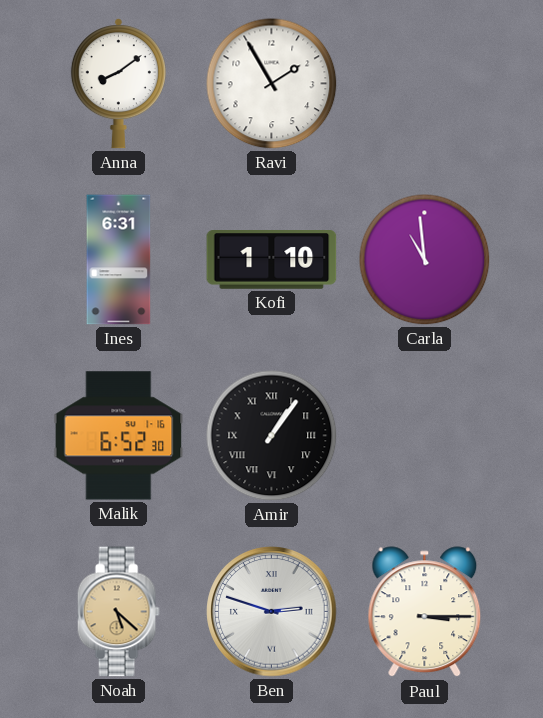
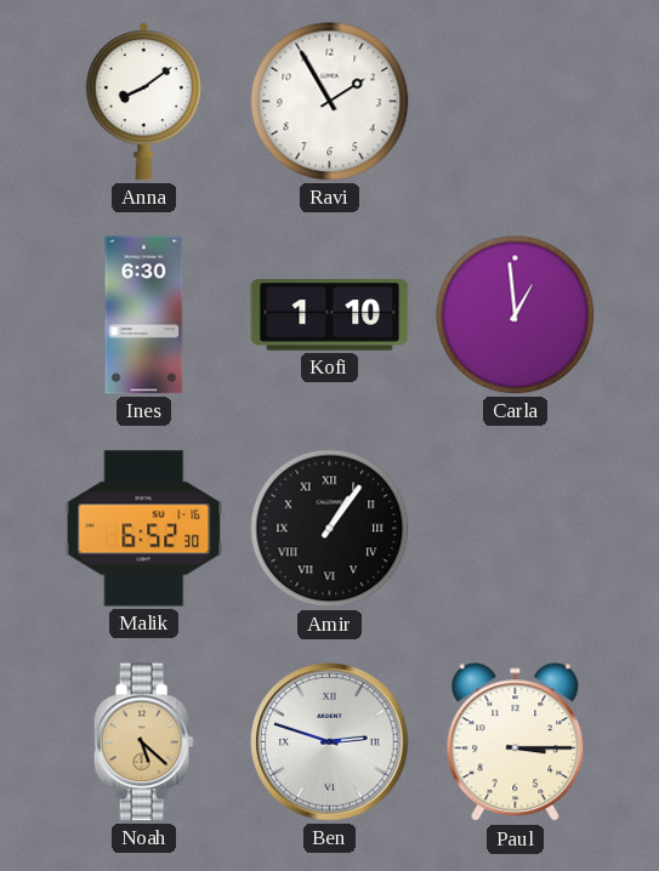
Ines: 6:31 -> 6:30
Carla: 10:59 -> 12:59
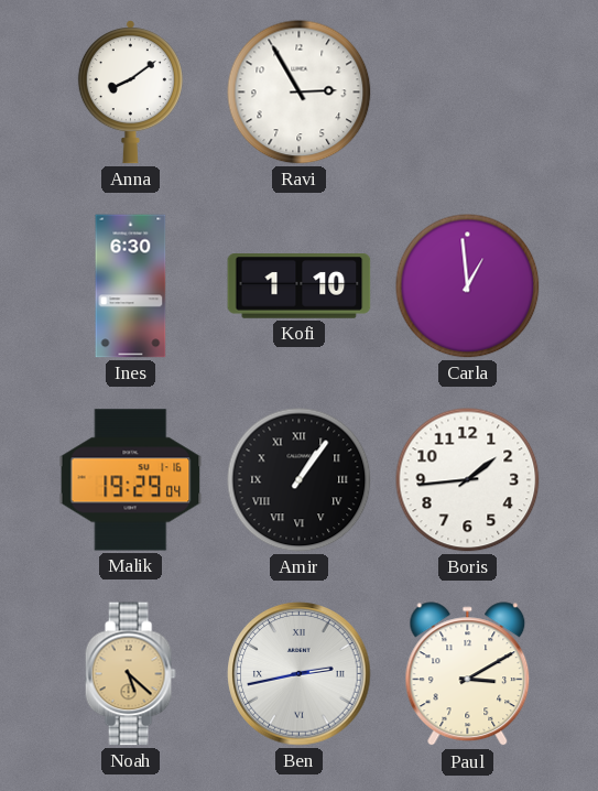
Ravi: 1:55 -> 2:55
Malik: 6:52 -> 19:29
Boris: none -> 1:44
Ben: 2:48 -> 2:43
Paul: 3:15 -> 3:10
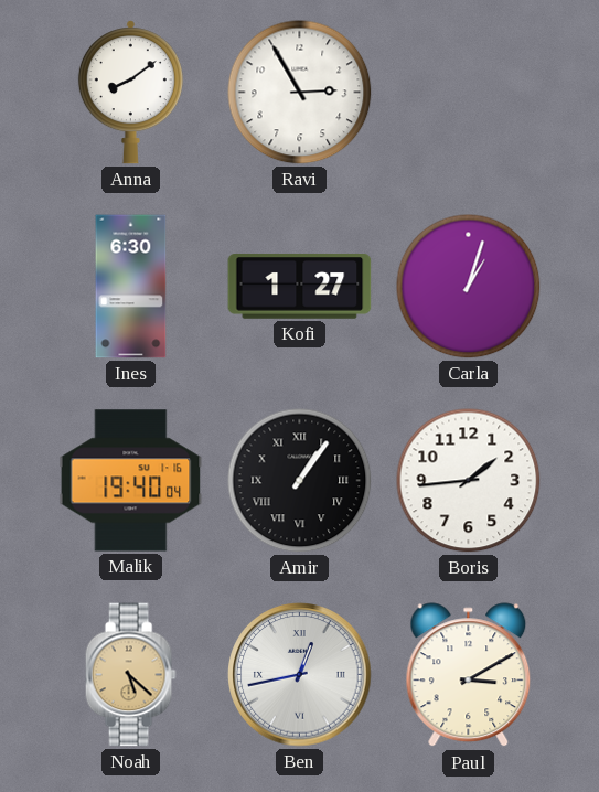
Kofi: 1:10 -> 1:27
Carla: 12:59 -> 1:03
Malik: 19:29 -> 19:40
Ben: 2:43 -> 12:43
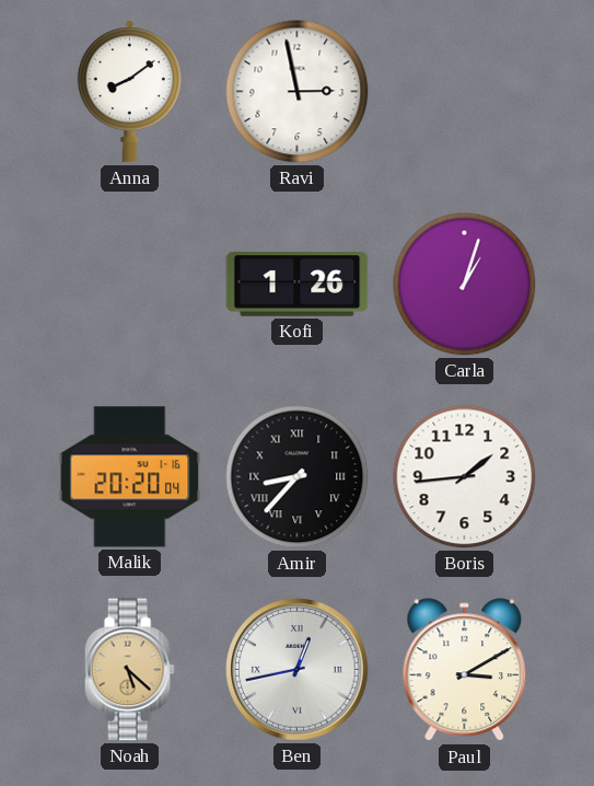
Ravi: 2:55 -> 2:58
Ines: 6:30 -> none
Kofi: 1:27 -> 1:26
Malik: 19:40 -> 20:20
Amir: 1:06 -> 8:37
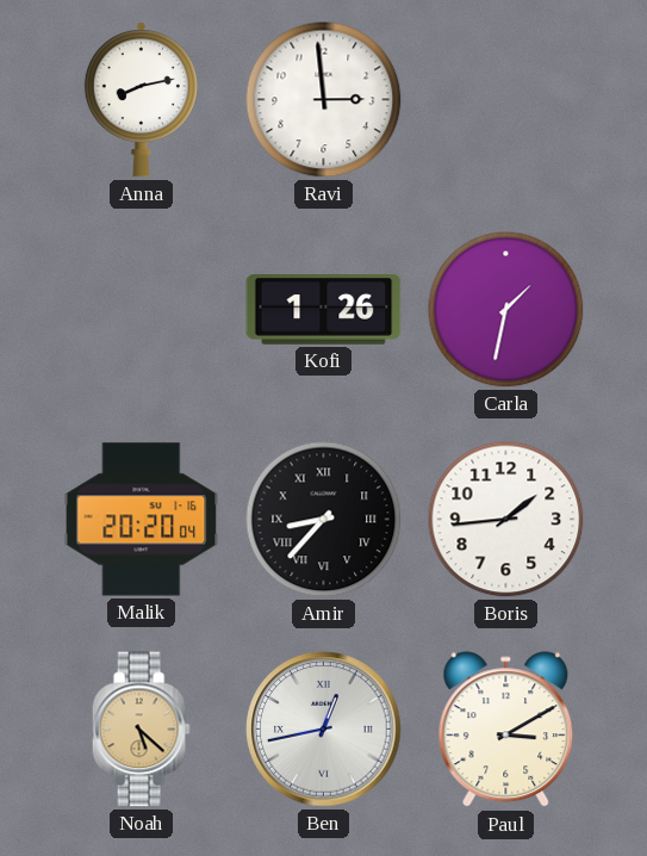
Anna: 8:09 -> 8:13
Ravi: 2:58 -> 2:59
Carla: 1:03 -> 1:32
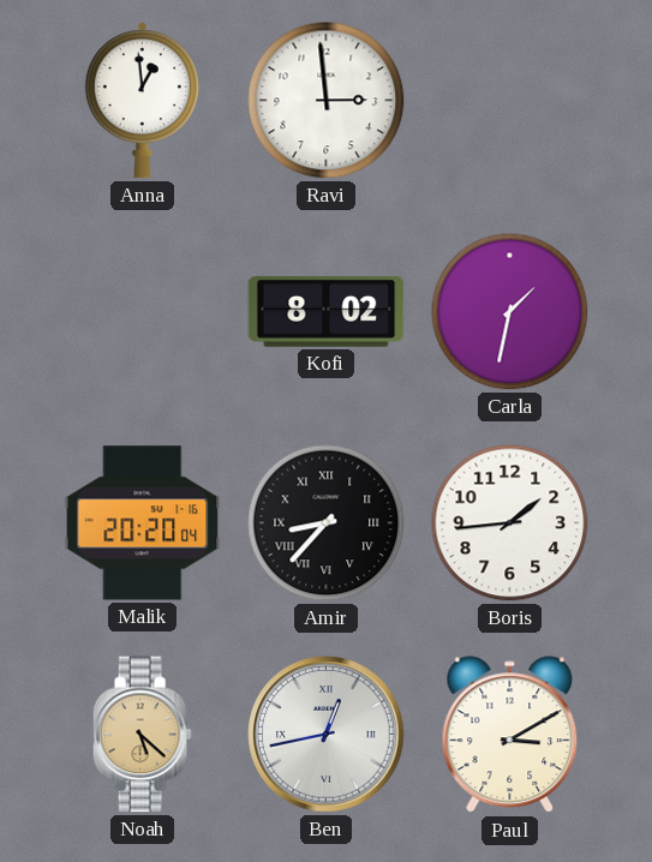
Anna: 8:13 -> 12:59
Kofi: 1:26 -> 8:02
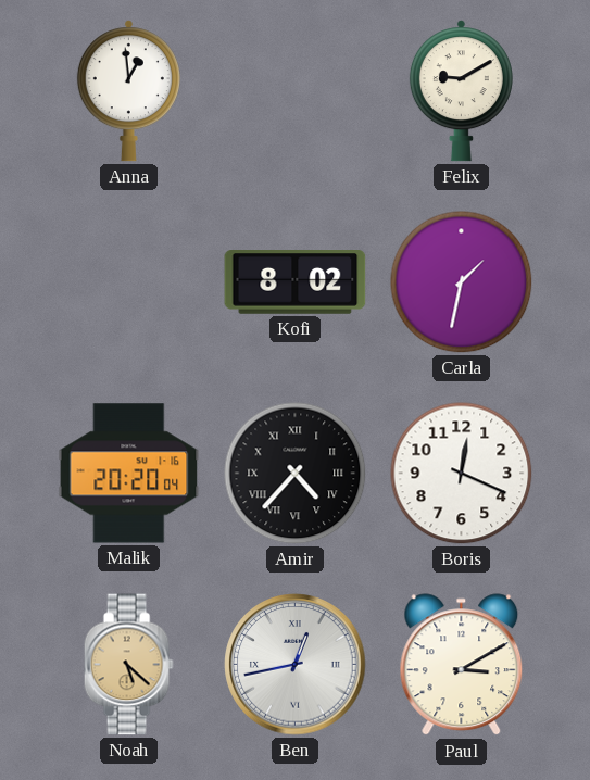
Ravi: 2:59 -> none
Felix: none -> 9:10
Amir: 8:37 -> 4:37
Boris: 1:44 -> 12:19
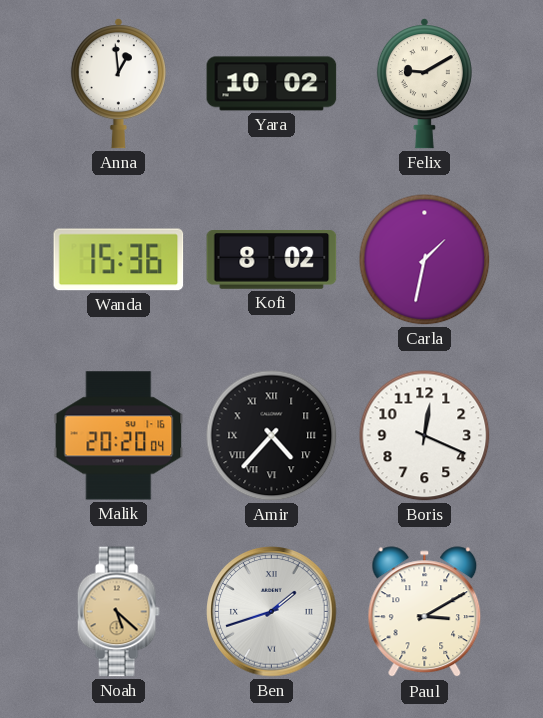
Yara: none -> 10:02
Wanda: none -> 15:36
Ben: 12:43 -> 1:42
